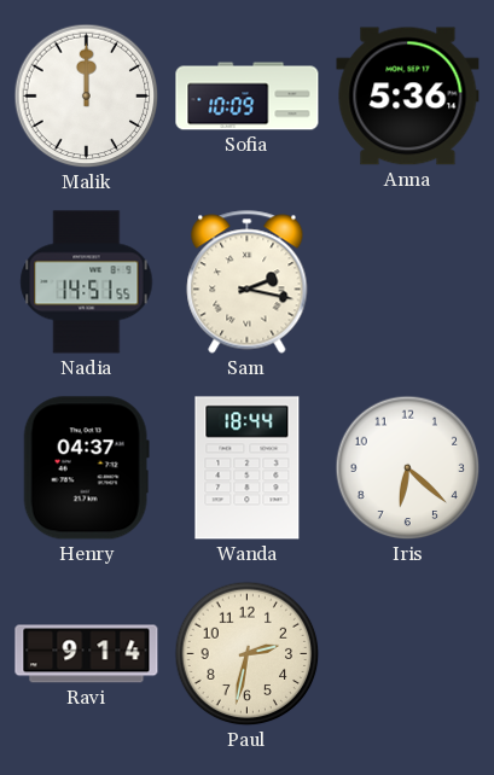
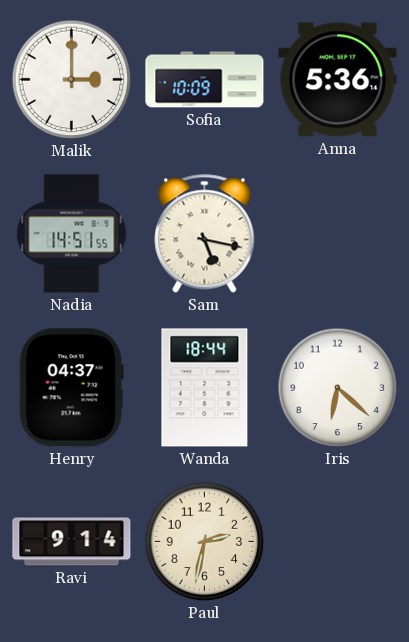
Malik: 12:00 -> 3:00
Sam: 2:17 -> 5:17
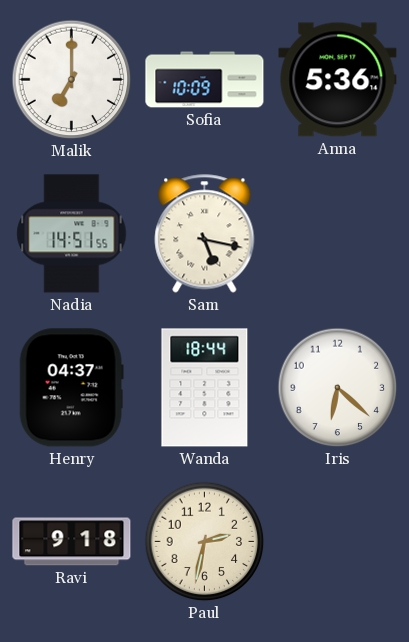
Malik: 3:00 -> 7:00
Ravi: 9:14 -> 9:18
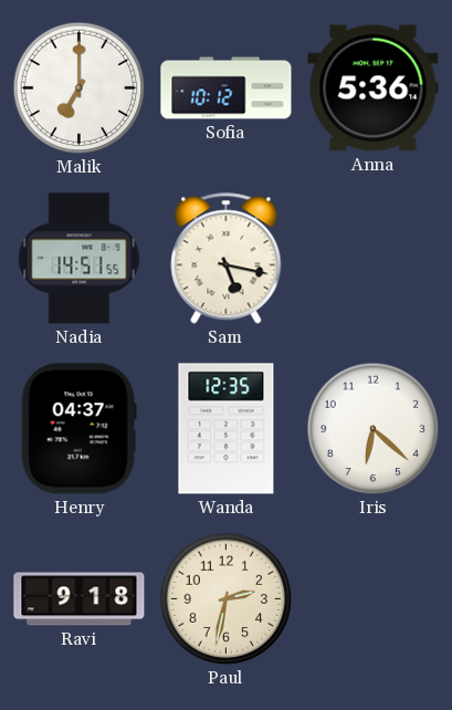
Sofia: 10:09 -> 10:12
Wanda: 18:44 -> 12:35
